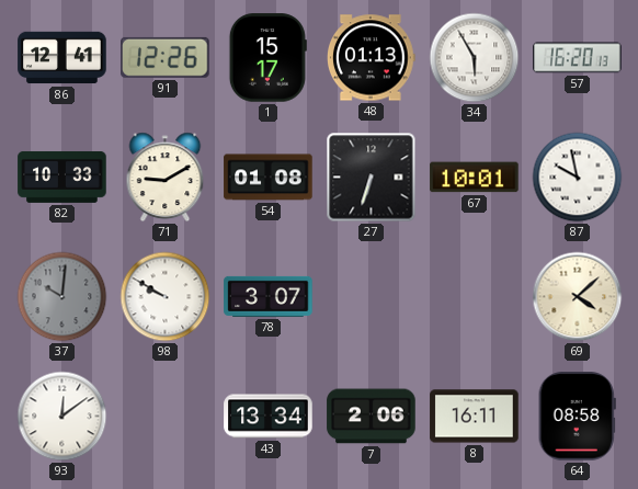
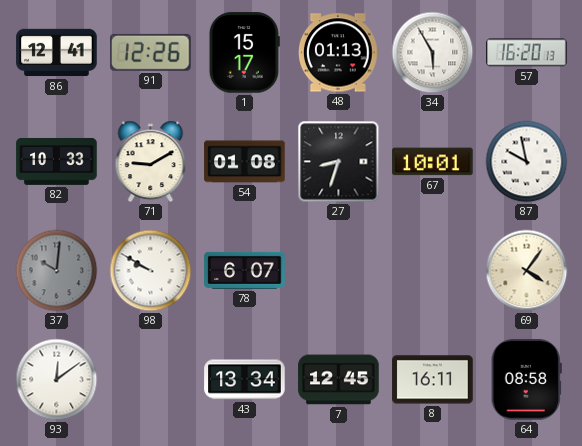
27: 6:33 -> 8:33
78: 3:07 -> 6:07
69: 4:08 -> 4:06
7: 2:06 -> 12:45
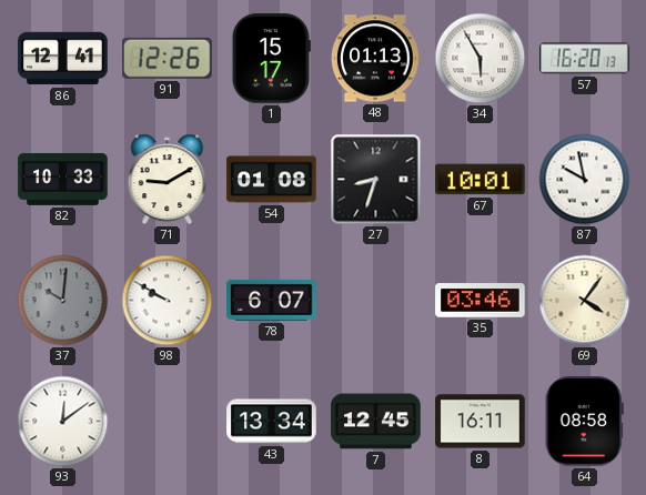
35: none -> 03:46
